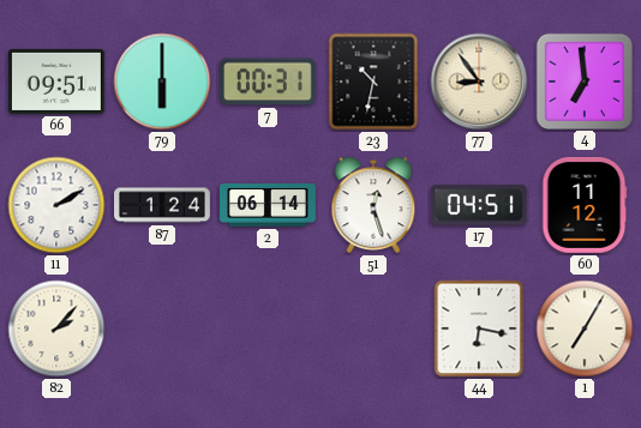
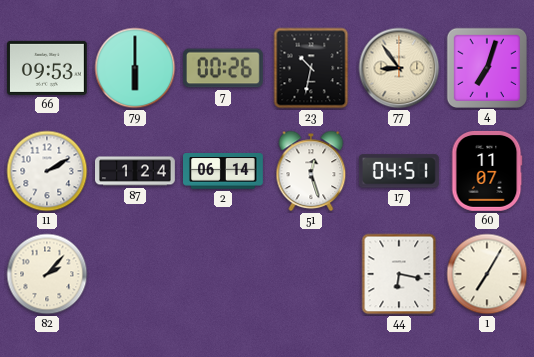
66: 09:51 -> 09:53
7: 00:31 -> 00:26
4: 6:59 -> 7:03
60: 11:12 -> 11:07
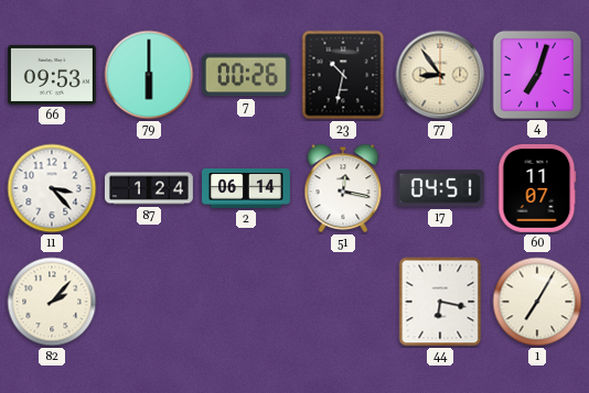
11: 2:10 -> 3:23
51: 12:27 -> 12:17
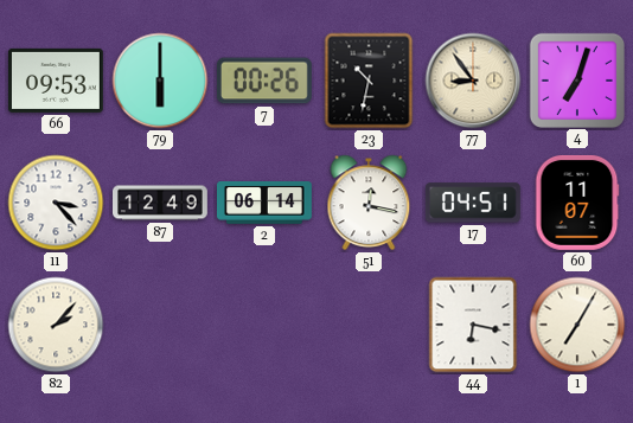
87: 1:24 -> 12:49
